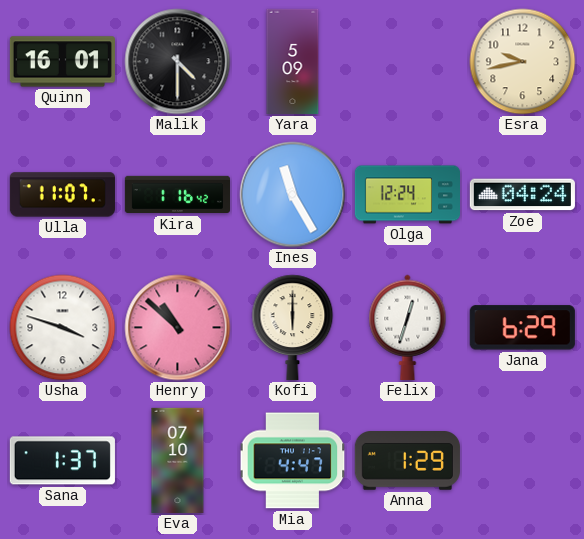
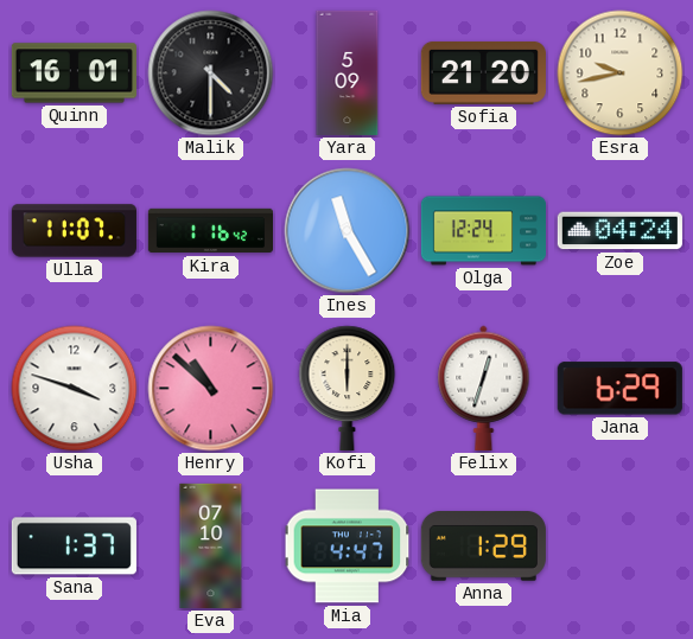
Sofia: none -> 21:20
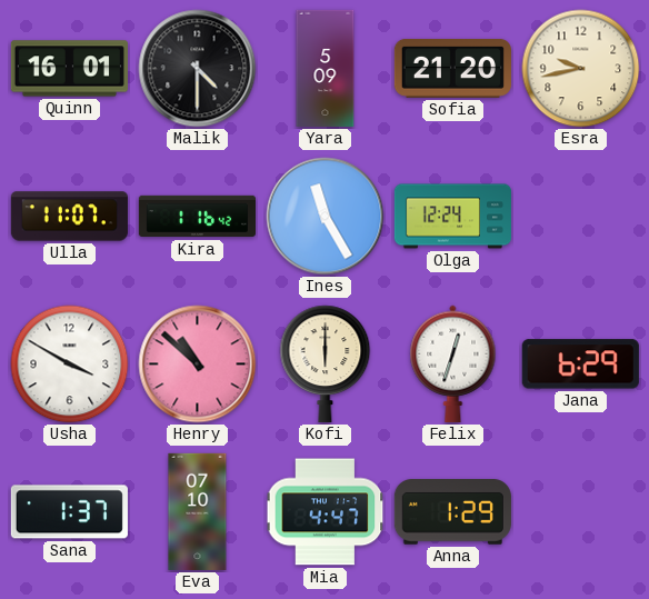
Zoe: 04:24 -> none
Usha: 3:48 -> 3:50
